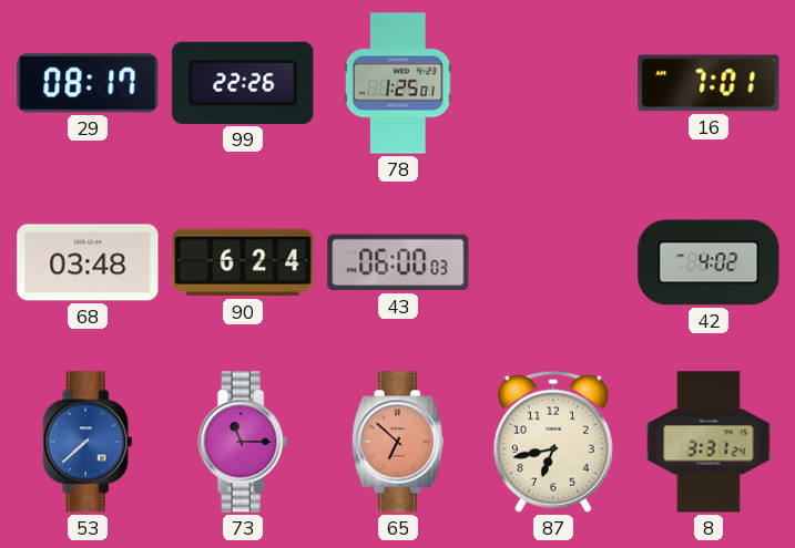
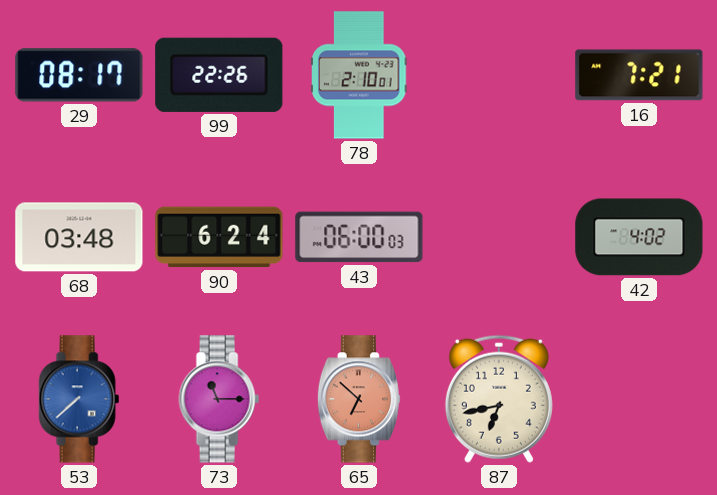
78: 1:25 -> 2:10
16: 7:01 -> 7:21
8: 3:31 -> none
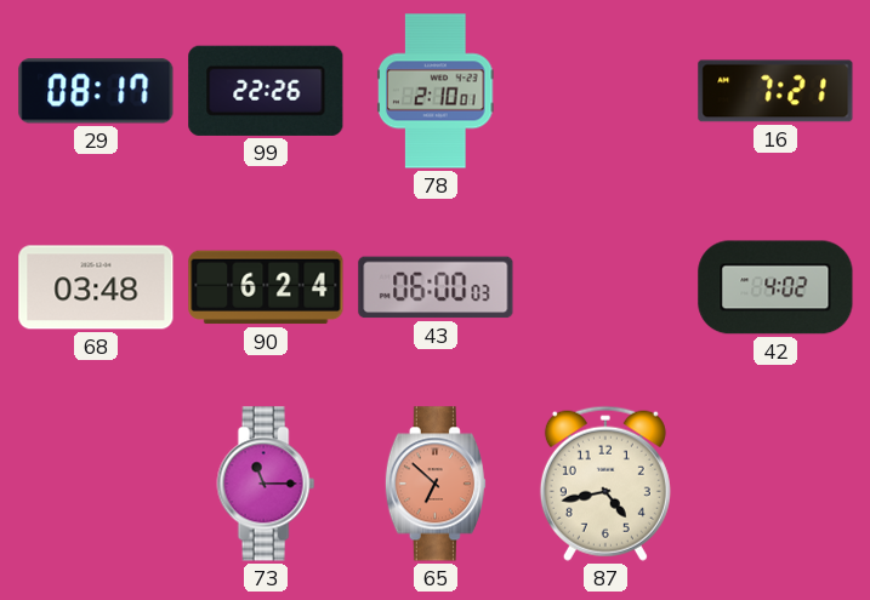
53: 7:38 -> none
87: 6:43 -> 4:43
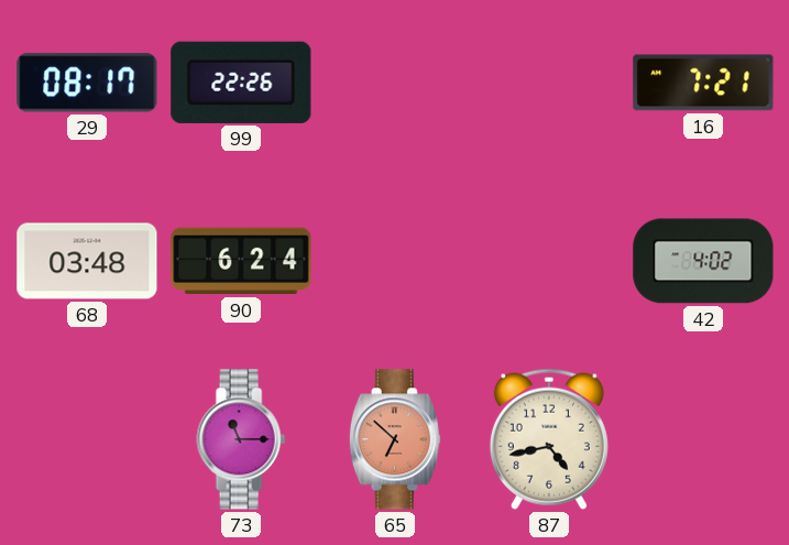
78: 2:10 -> none
43: 06:00 -> none
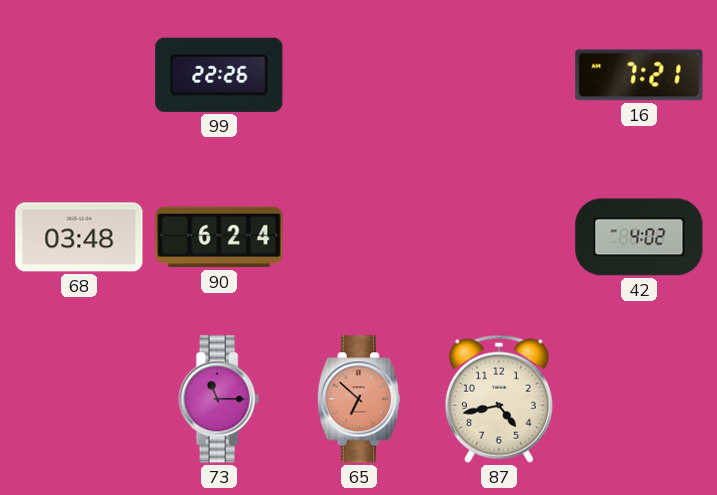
29: 08:17 -> none
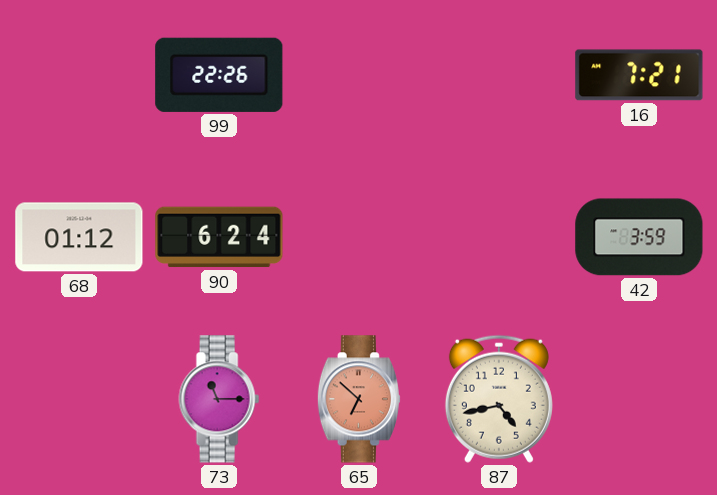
68: 03:48 -> 01:12
42: 4:02 -> 3:59
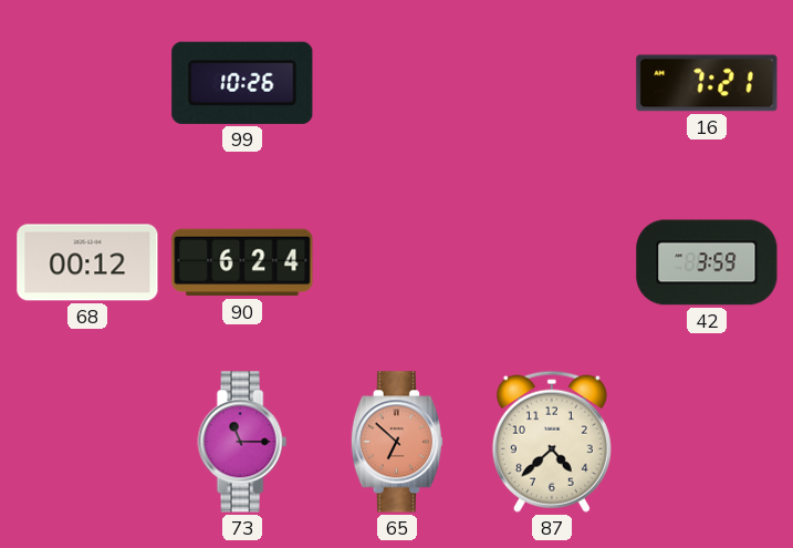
99: 22:26 -> 10:26
68: 01:12 -> 00:12
87: 4:43 -> 4:38
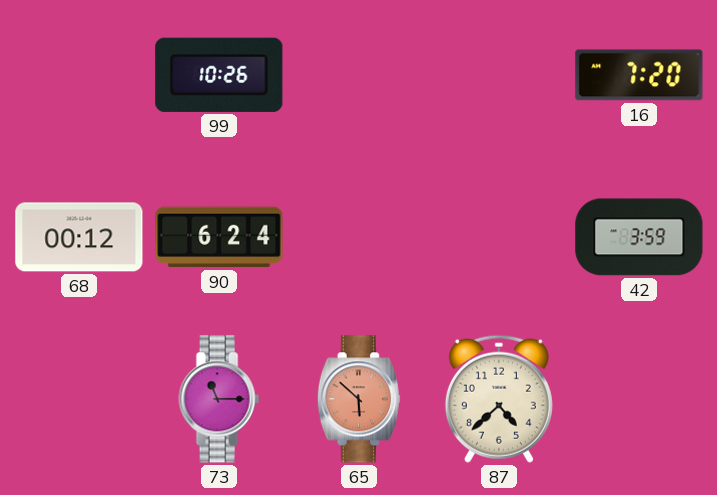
16: 7:21 -> 7:20
65: 6:52 -> 5:52
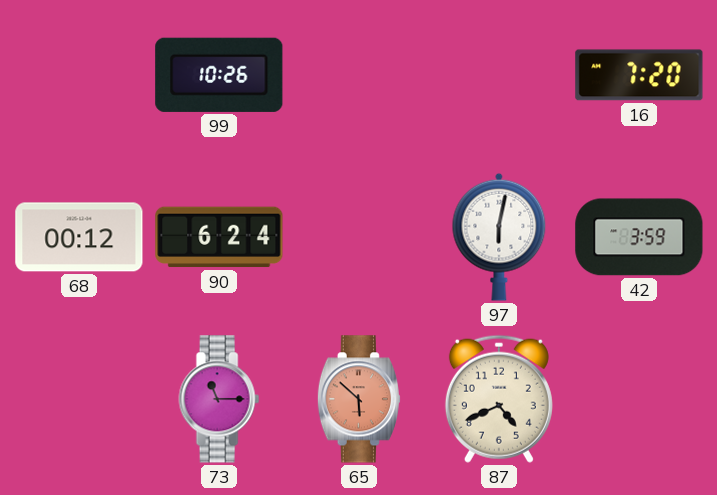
97: none -> 6:02
87: 4:38 -> 4:41
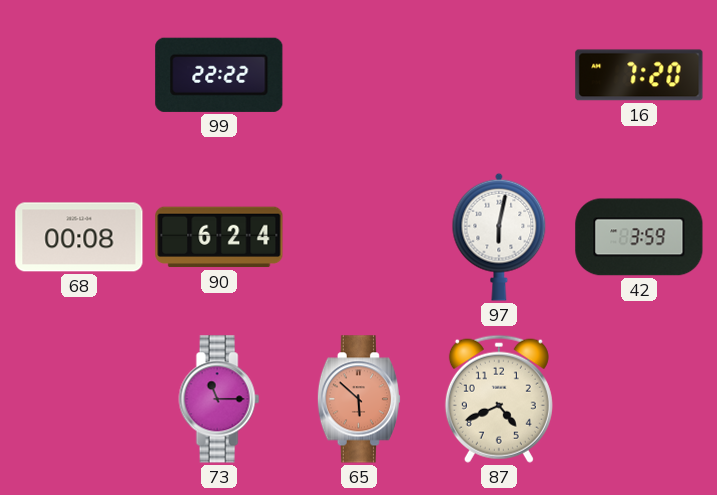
99: 10:26 -> 22:22
68: 00:12 -> 00:08
